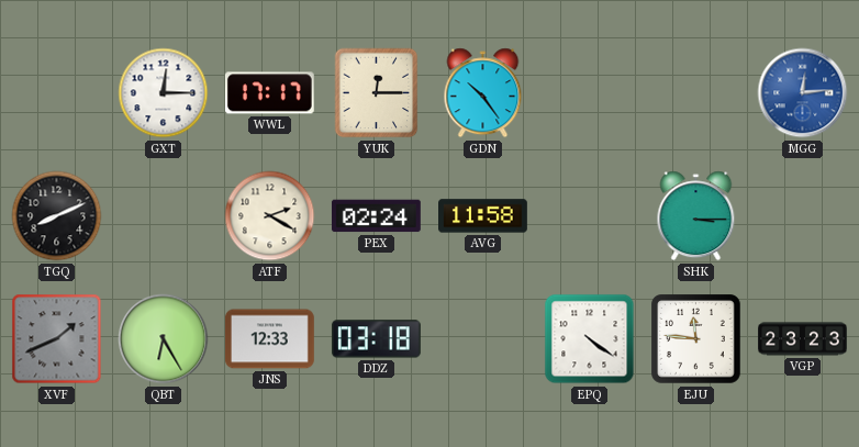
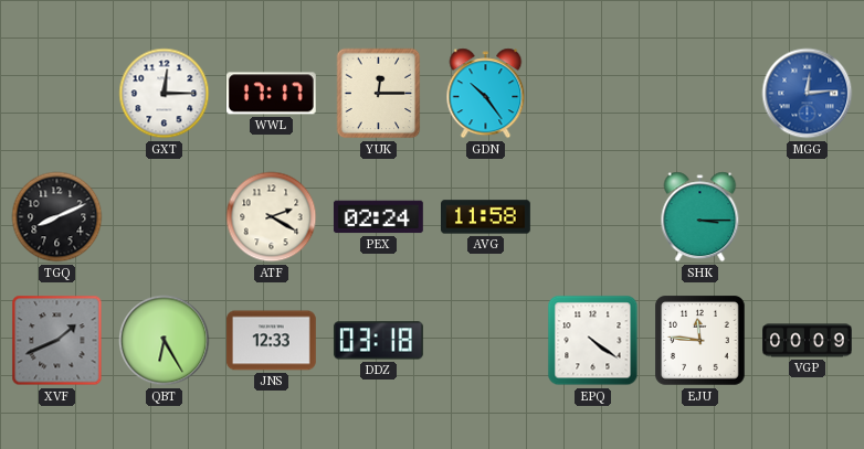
VGP: 23:23 -> 00:09
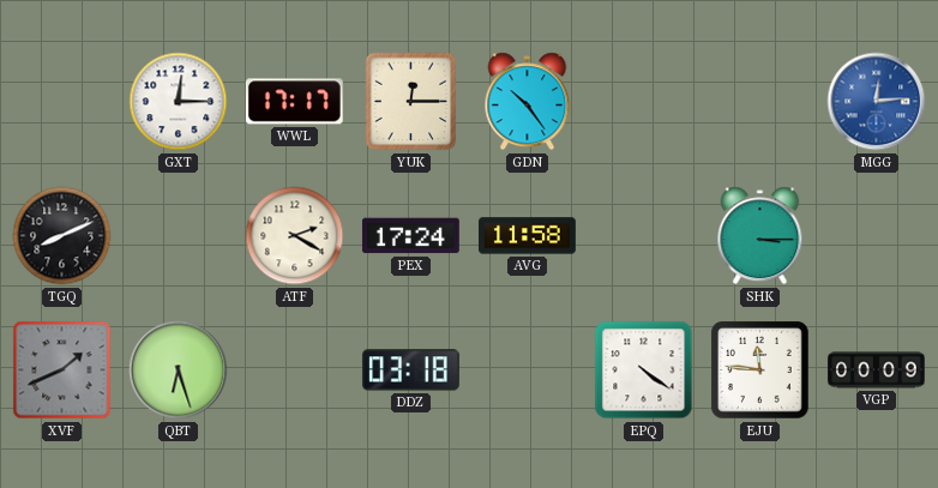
PEX: 02:24 -> 17:24
QBT: 6:25 -> 6:27
JNS: 12:33 -> none
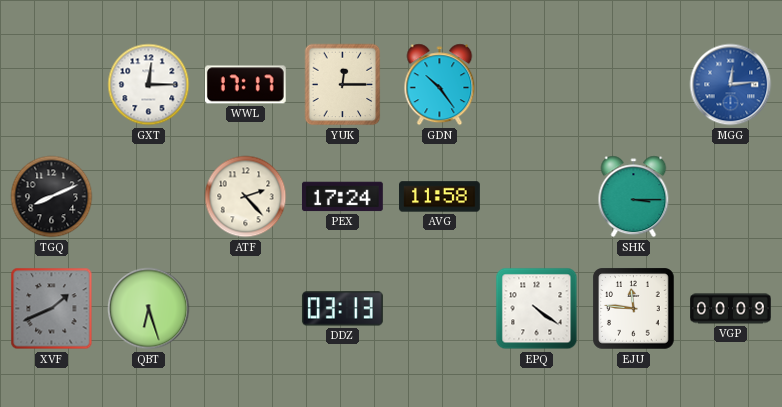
ATF: 2:20 -> 2:23
DDZ: 03:18 -> 03:13
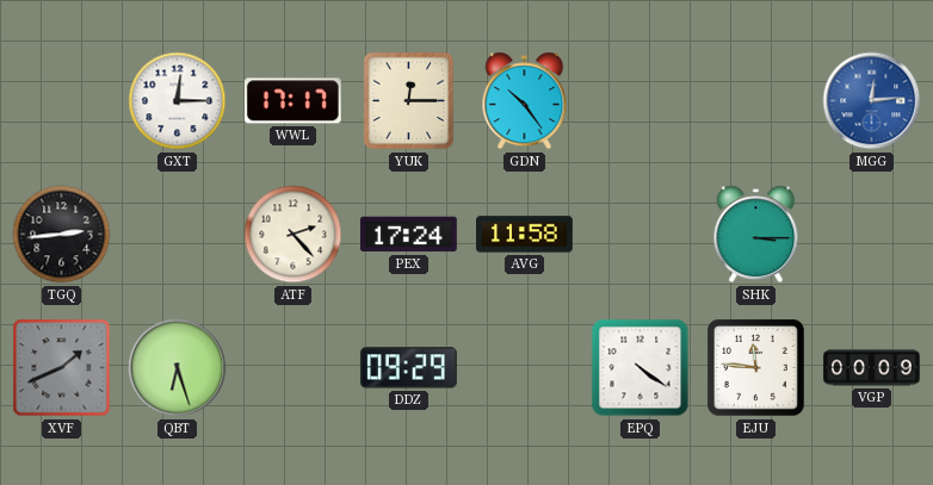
TGQ: 8:11 -> 2:44
DDZ: 03:13 -> 09:29
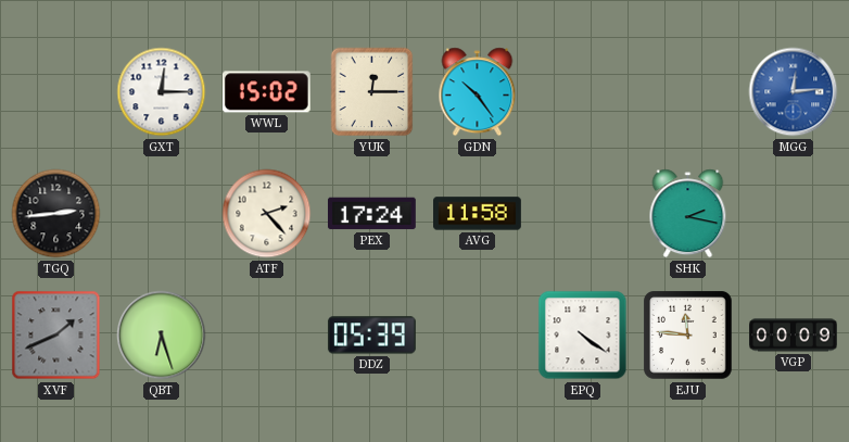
WWL: 17:17 -> 15:02
SHK: 3:15 -> 2:17
DDZ: 09:29 -> 05:39
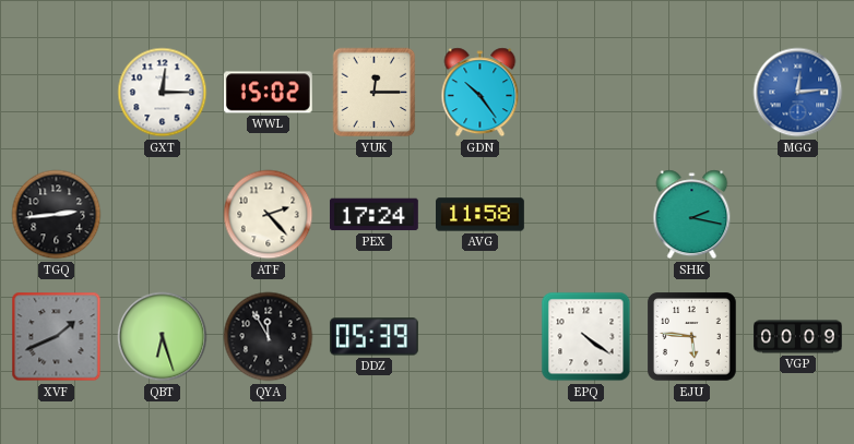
QYA: none -> 11:55
EJU: 11:46 -> 5:46
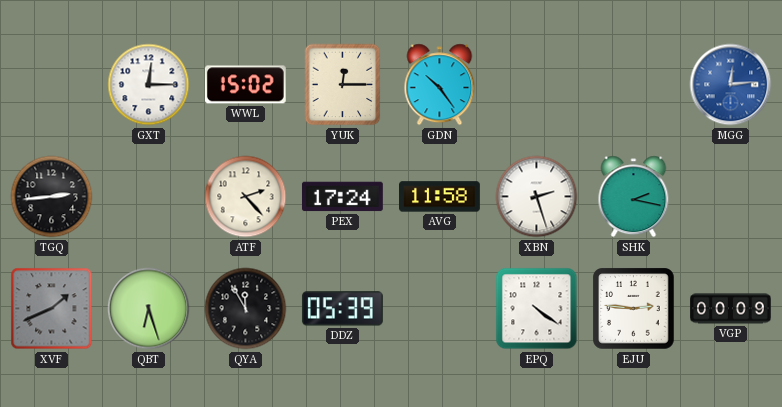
XBN: none -> 2:27
EJU: 5:46 -> 2:46
